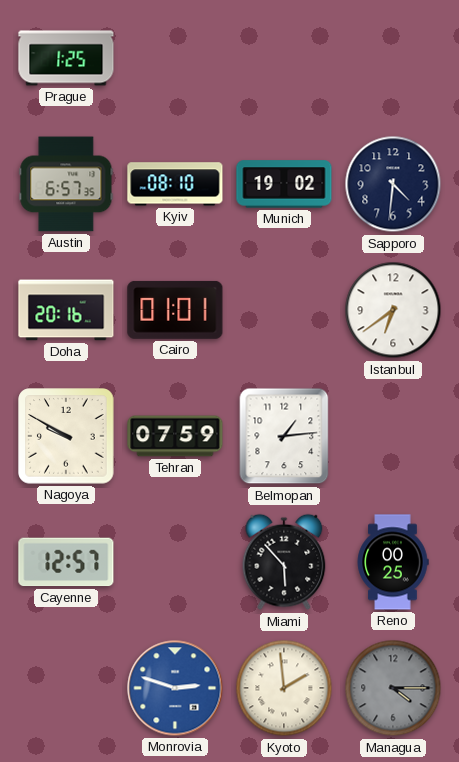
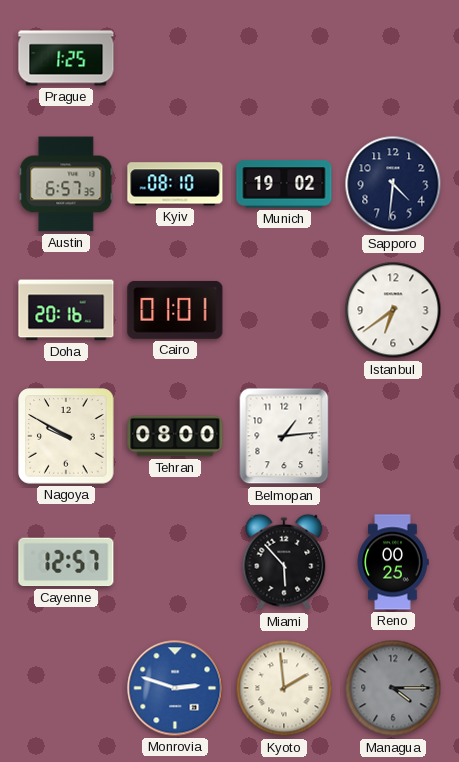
Tehran: 07:59 -> 08:00
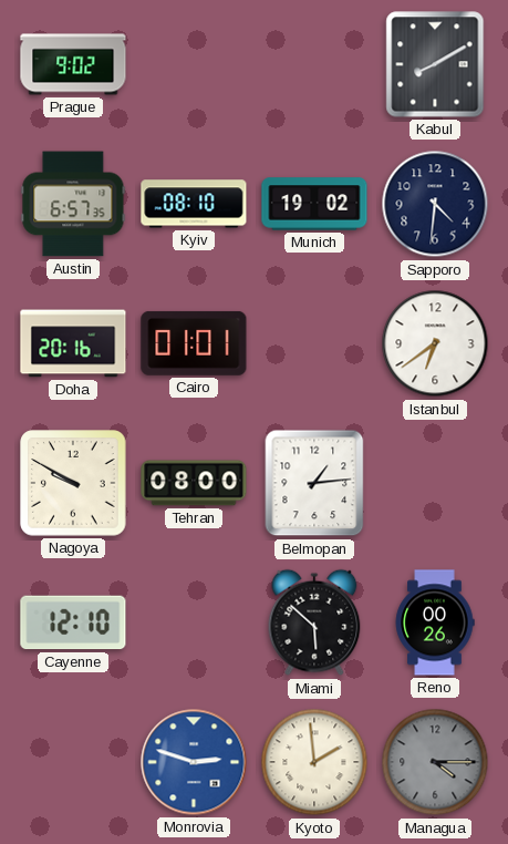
Prague: 1:25 -> 9:02
Kabul: none -> 8:10
Cayenne: 12:57 -> 12:10
Miami: 5:53 -> 5:52
Reno: 00:25 -> 00:26
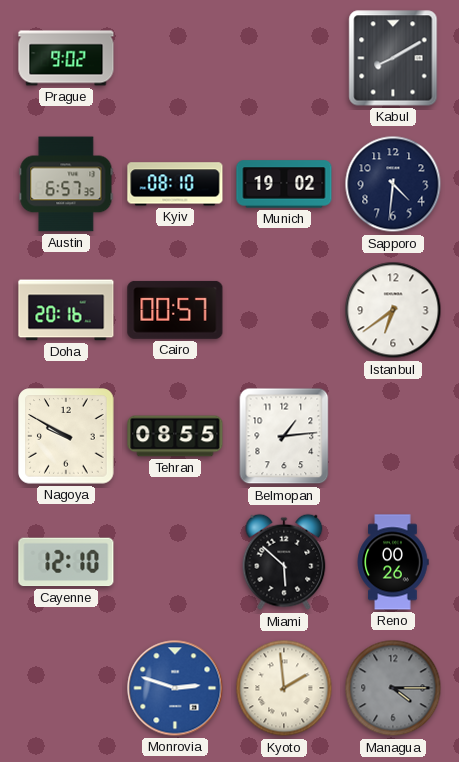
Cairo: 01:01 -> 00:57
Tehran: 08:00 -> 08:55
